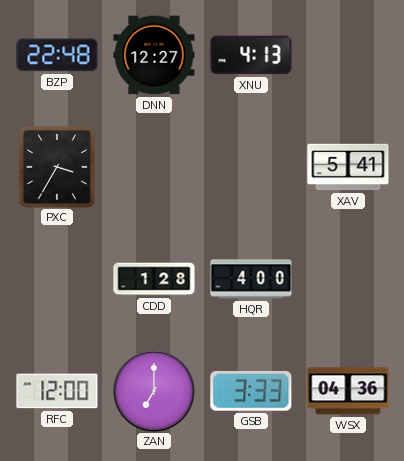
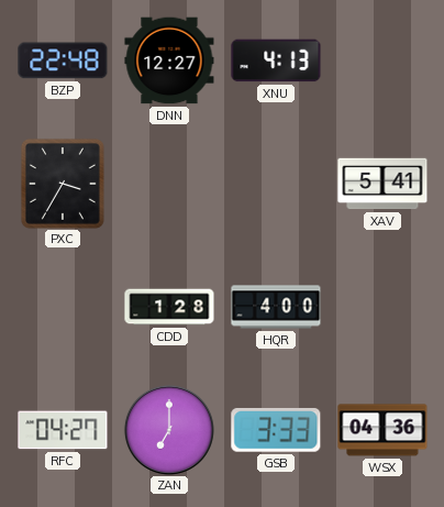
RFC: 12:00 -> 04:27
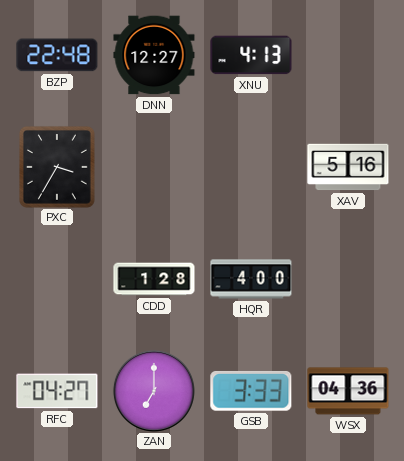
XAV: 5:41 -> 5:16
